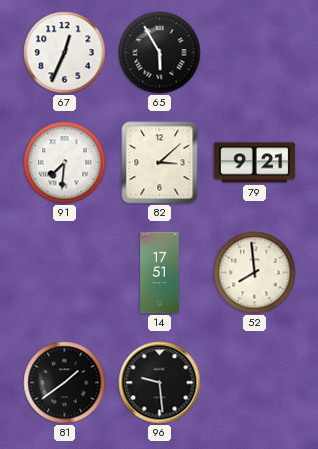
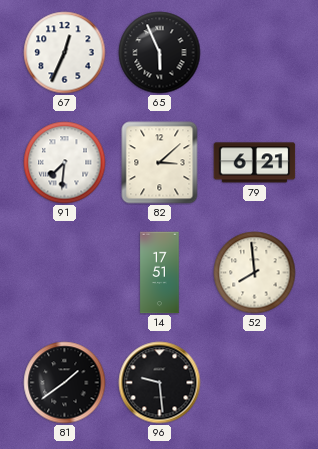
65: 5:55 -> 5:56
79: 9:21 -> 6:21
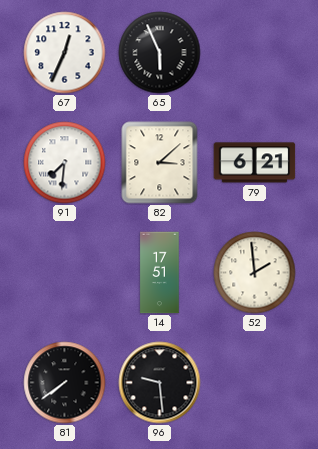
52: 7:59 -> 1:59
81: 1:39 -> 7:39
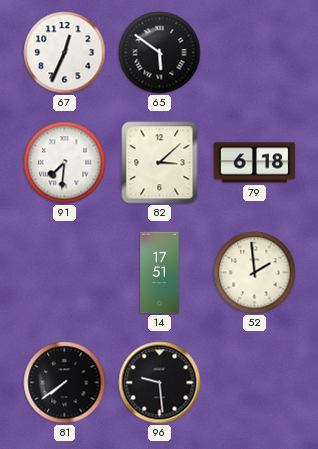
65: 5:56 -> 5:51
79: 6:21 -> 6:18
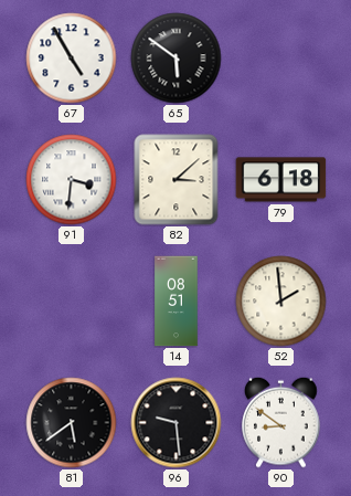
67: 12:34 -> 4:55
91: 7:31 -> 3:31
14: 17:51 -> 08:51
81: 7:39 -> 5:39
90: none -> 8:51
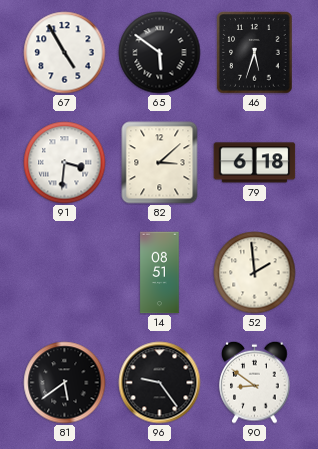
46: none -> 5:33
96: 9:29 -> 9:24
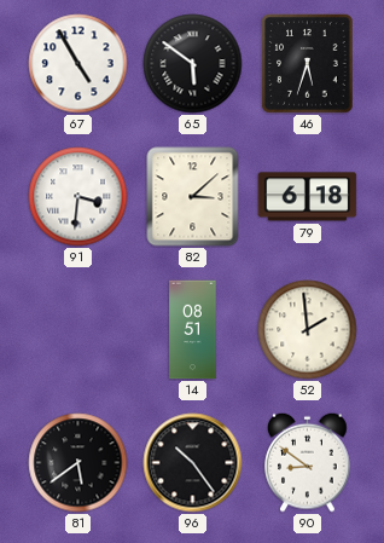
96: 9:24 -> 10:24
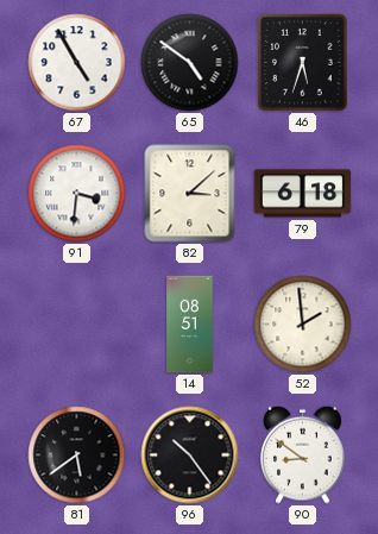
65: 5:51 -> 4:51
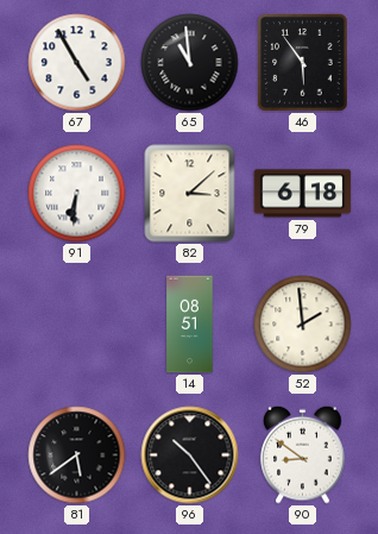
65: 4:51 -> 10:59
46: 5:33 -> 5:54
91: 3:31 -> 6:31
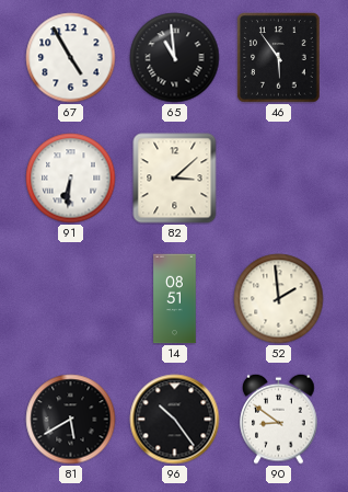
79: 6:18 -> none
81: 5:39 -> 5:40
